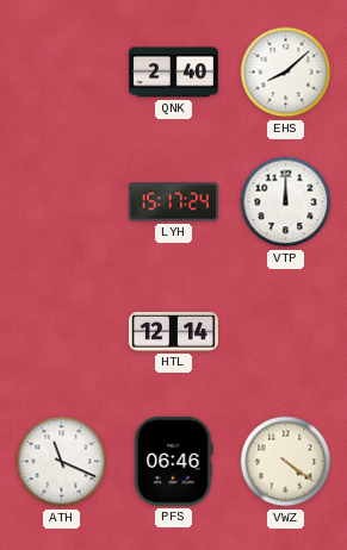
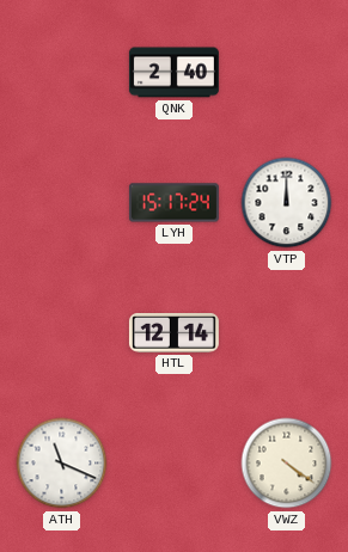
EHS: 8:08 -> none
PFS: 06:46 -> none
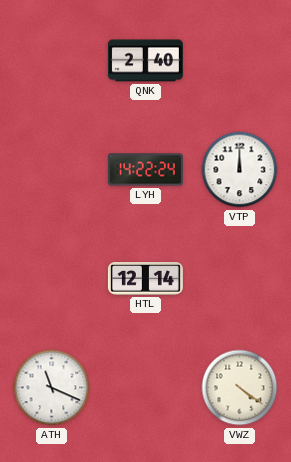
LYH: 15:17 -> 14:22
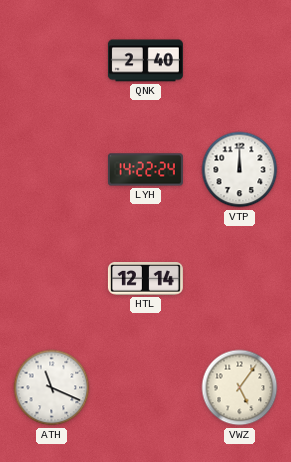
VWZ: 4:21 -> 5:06
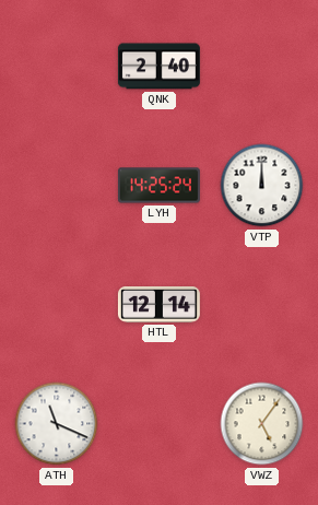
LYH: 14:22 -> 14:25
